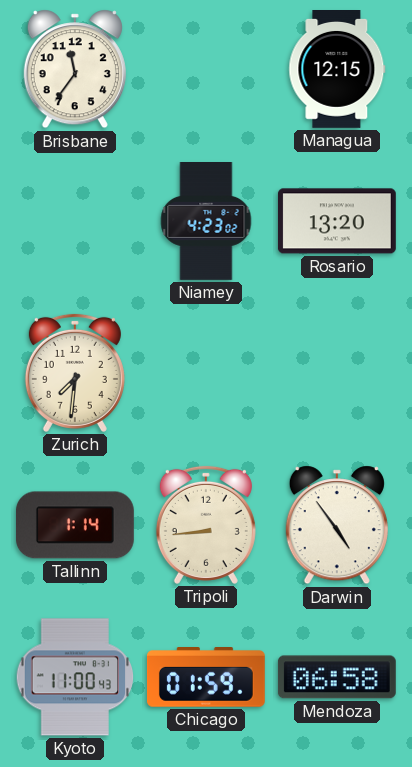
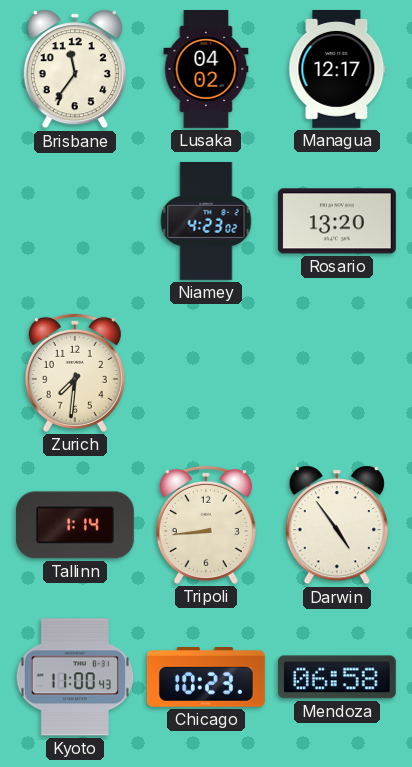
Lusaka: none -> 04:02
Managua: 12:15 -> 12:17
Chicago: 01:59 -> 10:23
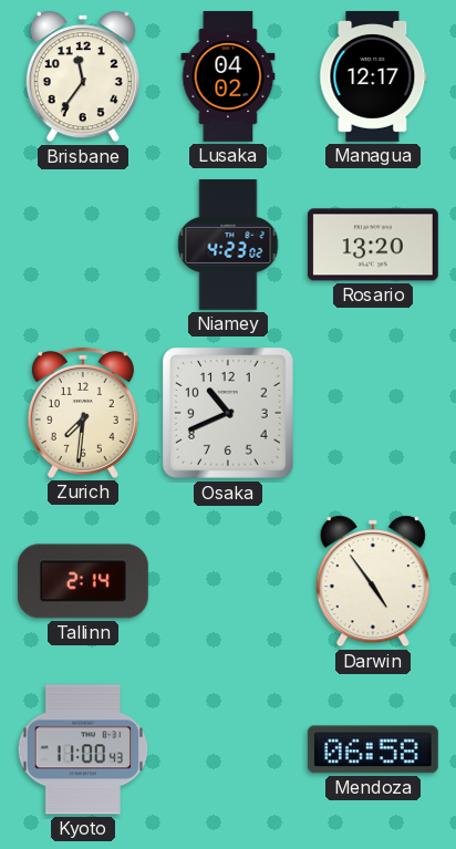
Osaka: none -> 10:41
Tallinn: 1:14 -> 2:14
Tripoli: 8:44 -> none
Chicago: 10:23 -> none
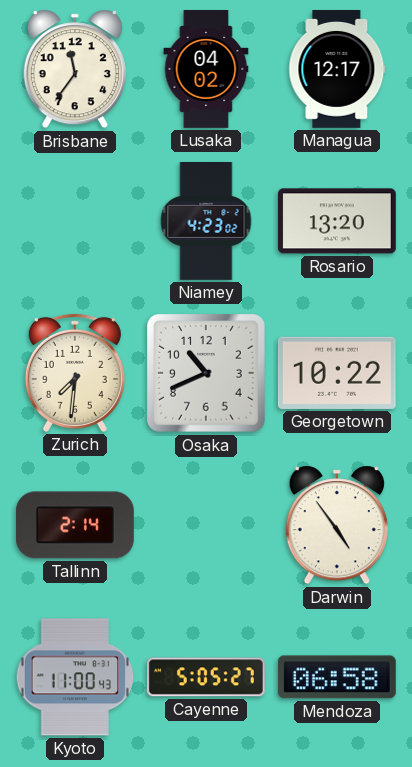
Georgetown: none -> 10:22
Cayenne: none -> 5:05
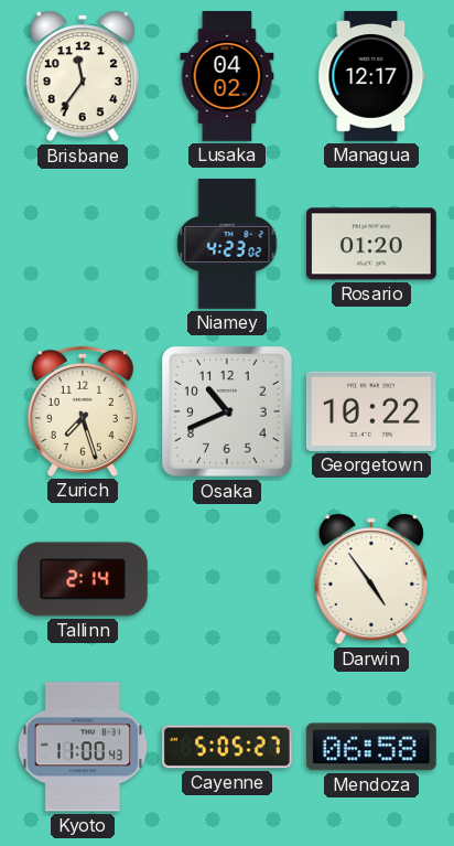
Rosario: 13:20 -> 01:20
Zurich: 7:31 -> 7:27
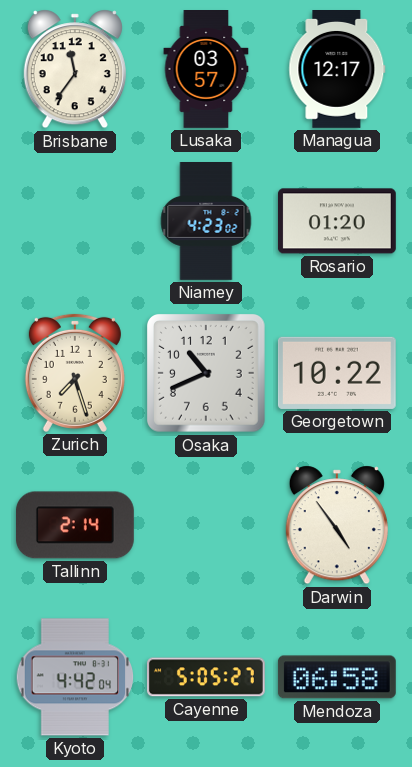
Lusaka: 04:02 -> 03:57
Kyoto: 11:00 -> 4:42
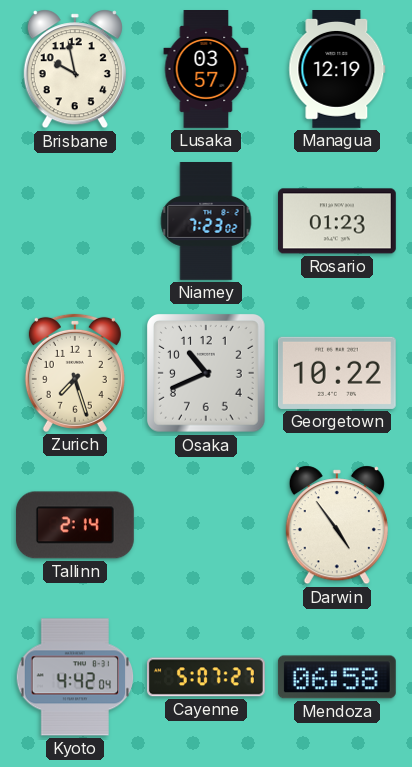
Brisbane: 11:36 -> 9:58
Managua: 12:17 -> 12:19
Niamey: 4:23 -> 7:23
Rosario: 01:20 -> 01:23
Cayenne: 5:05 -> 5:07
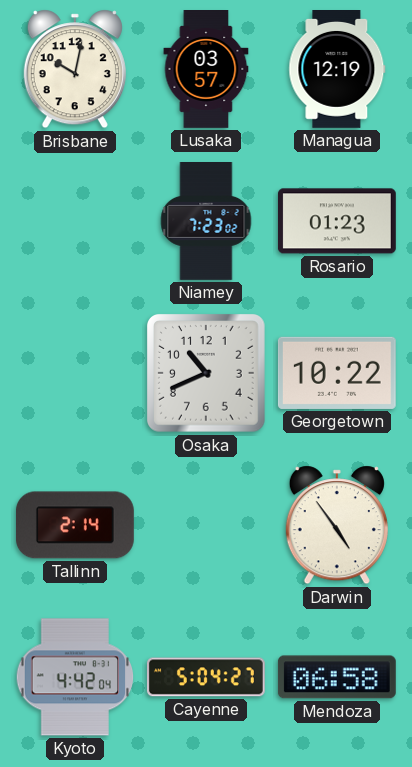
Brisbane: 9:58 -> 10:02
Zurich: 7:27 -> none
Cayenne: 5:07 -> 5:04
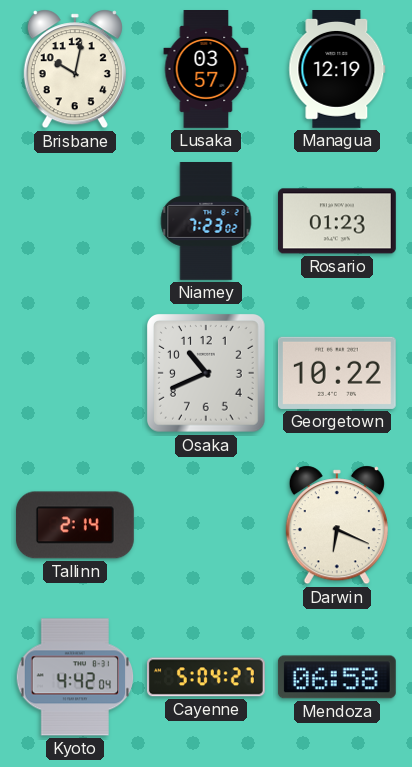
Darwin: 4:54 -> 6:19
